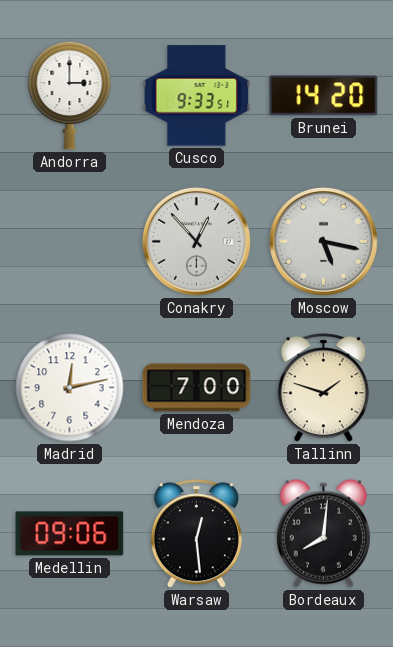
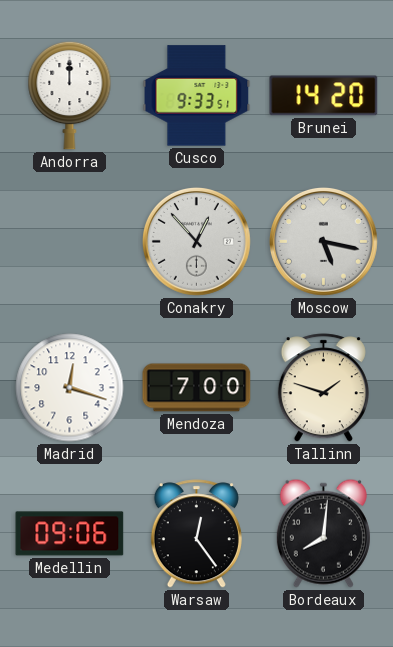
Andorra: 3:00 -> 12:00
Madrid: 12:13 -> 12:18
Warsaw: 12:29 -> 12:24
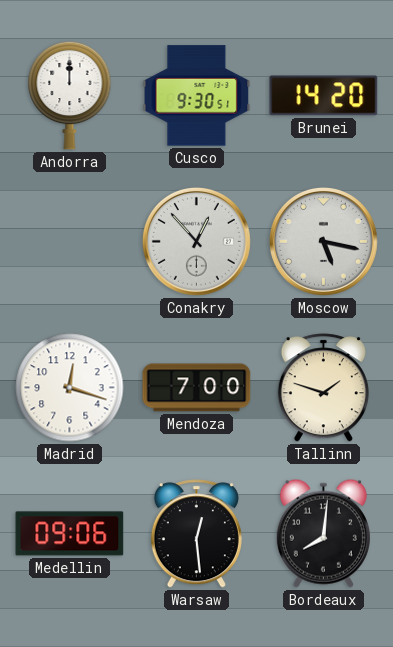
Cusco: 9:33 -> 9:30
Warsaw: 12:24 -> 12:29
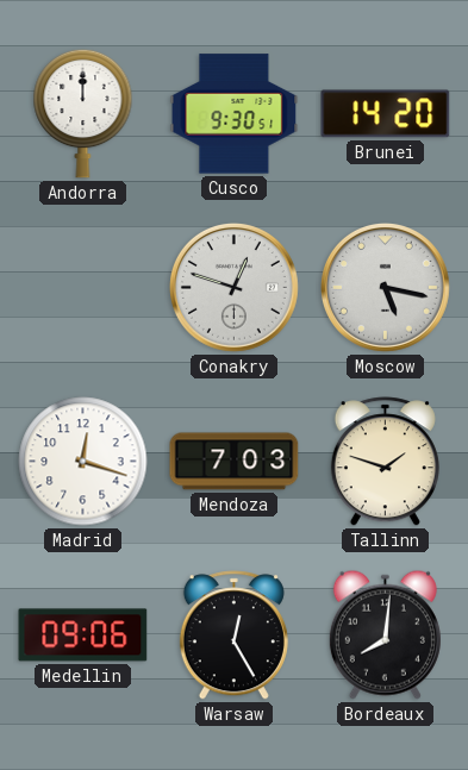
Conakry: 12:53 -> 12:48
Mendoza: 7:00 -> 7:03
Warsaw: 12:29 -> 12:25
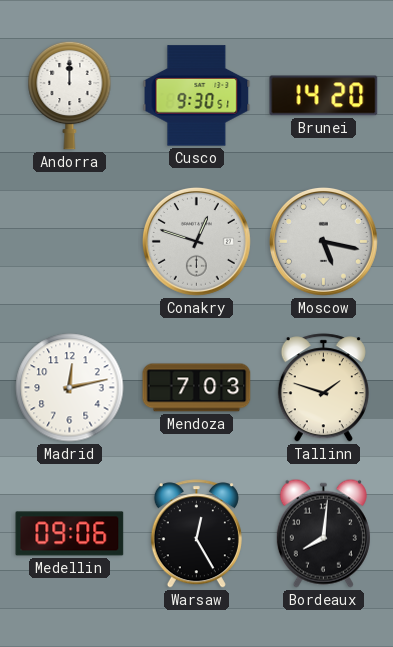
Madrid: 12:18 -> 12:13
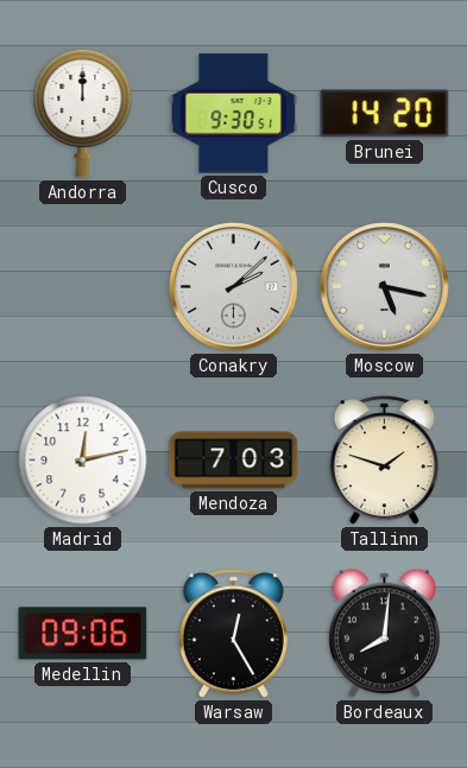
Conakry: 12:48 -> 2:08
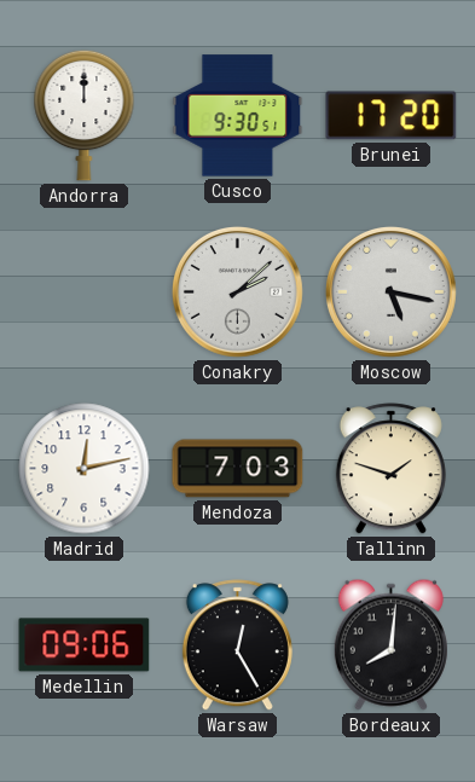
Brunei: 14:20 -> 17:20
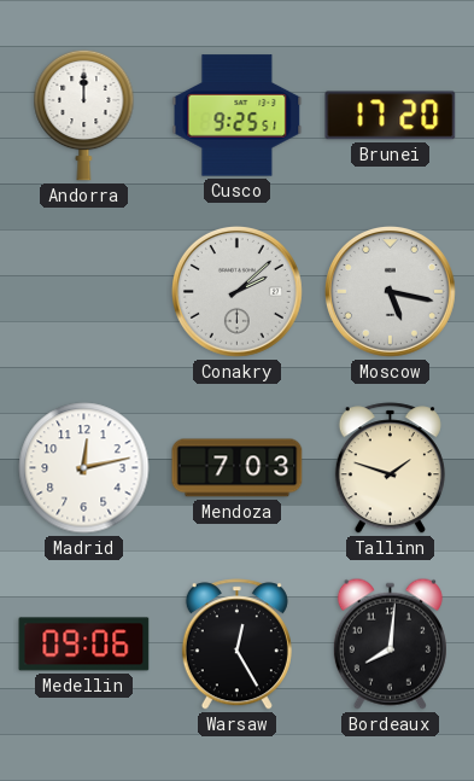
Cusco: 9:30 -> 9:25
